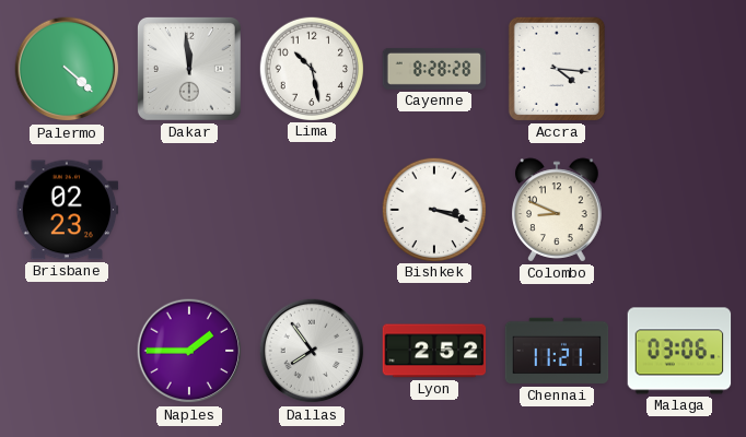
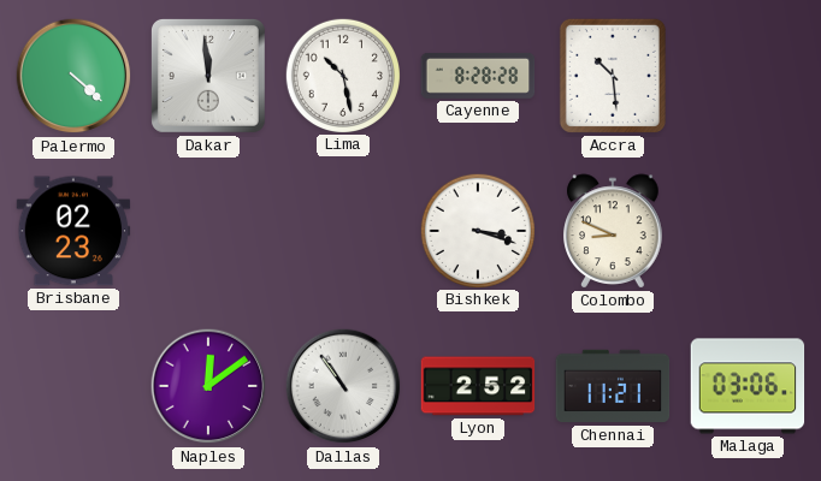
Accra: 4:16 -> 10:29
Naples: 1:45 -> 12:09
Dallas: 7:54 -> 10:54
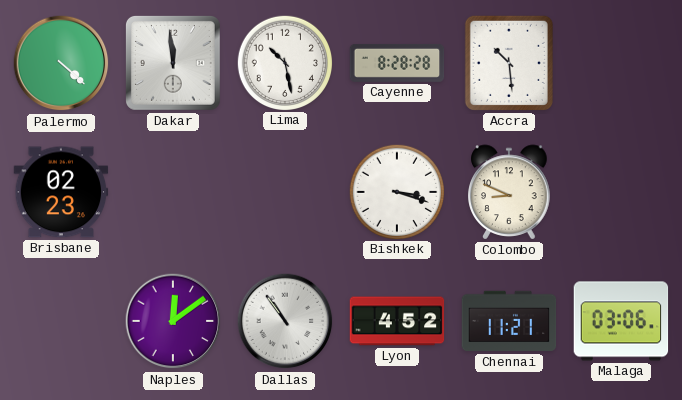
Lyon: 2:52 -> 4:52
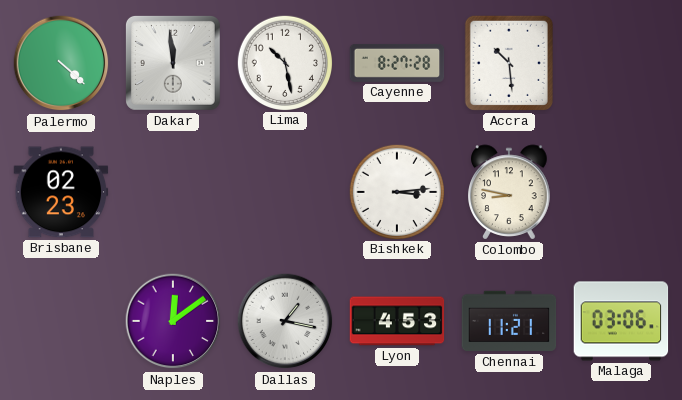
Cayenne: 8:28 -> 8:27
Bishkek: 3:18 -> 3:14
Colombo: 8:49 -> 8:47
Dallas: 10:54 -> 1:17
Lyon: 4:52 -> 4:53
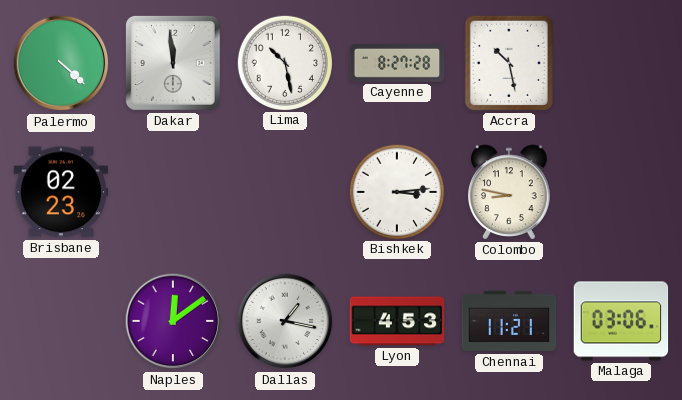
Accra: 10:29 -> 10:28
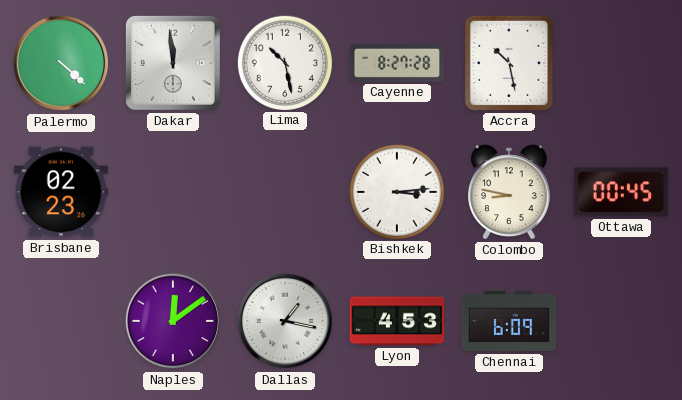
Ottawa: none -> 00:45
Chennai: 11:21 -> 6:09
Malaga: 03:06 -> none
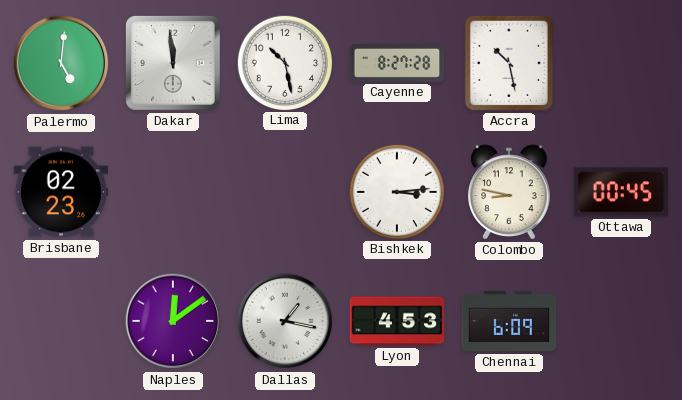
Palermo: 4:22 -> 5:01
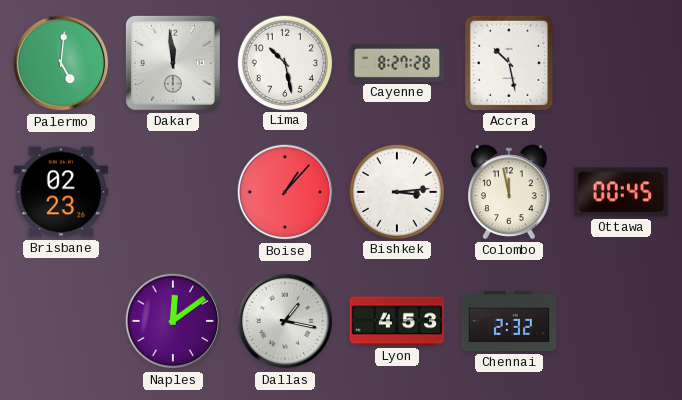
Boise: none -> 1:07
Colombo: 8:47 -> 11:58
Chennai: 6:09 -> 2:32
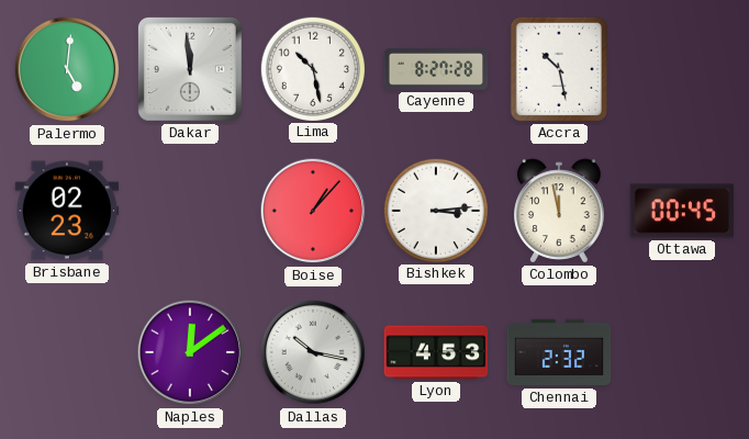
Dallas: 1:17 -> 10:17
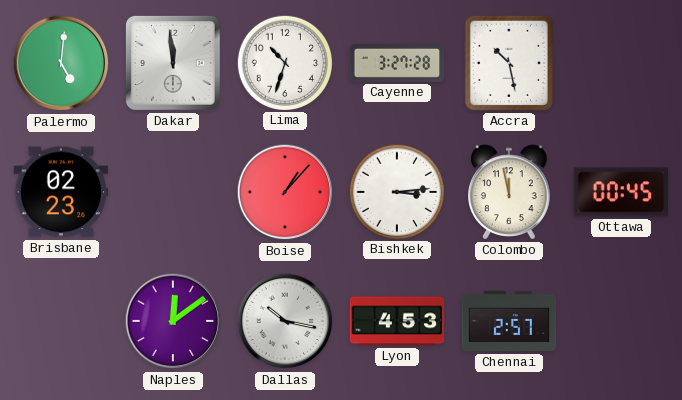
Lima: 10:28 -> 10:33
Cayenne: 8:27 -> 3:27
Chennai: 2:32 -> 2:57
